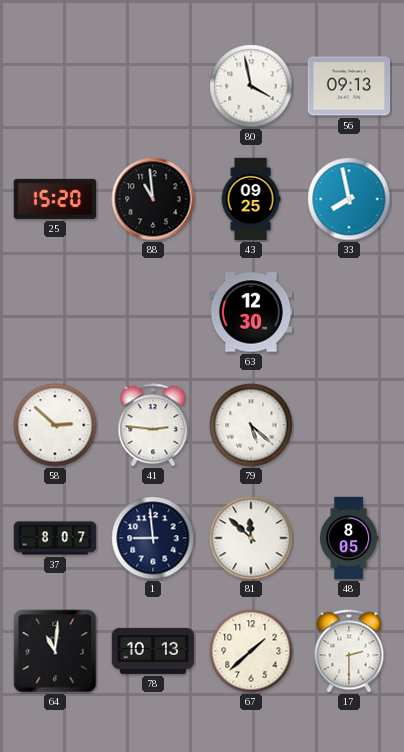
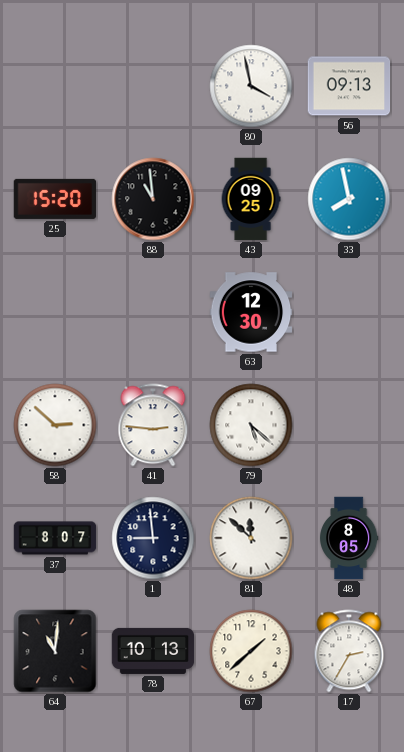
17: 2:30 -> 2:35
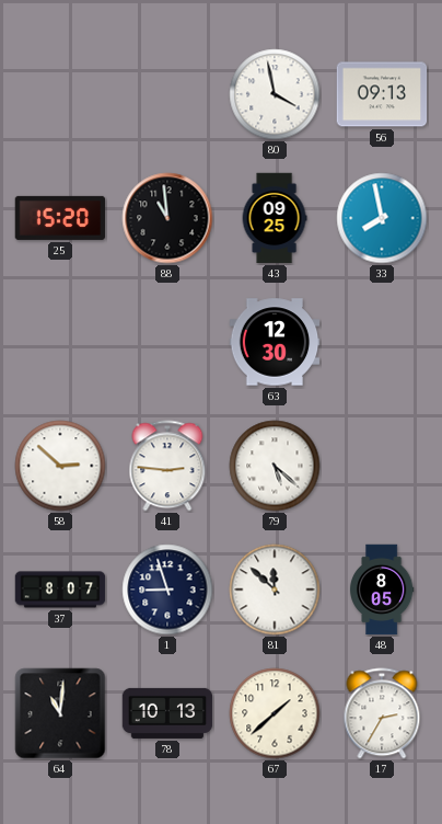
1: 8:59 -> 8:57
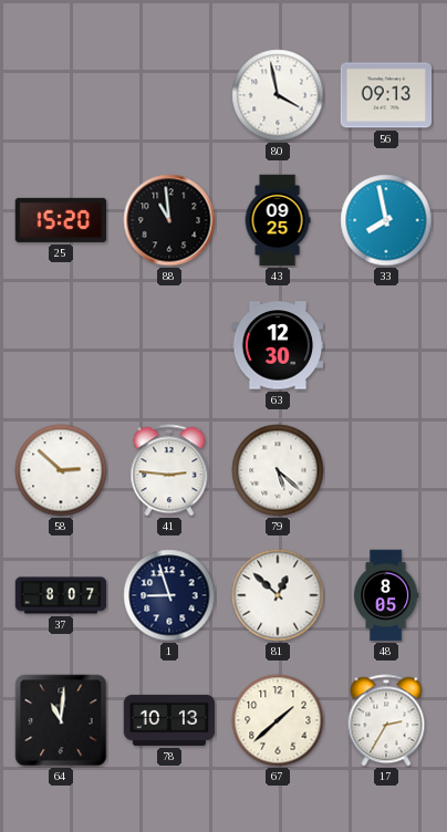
81: 11:52 -> 12:52
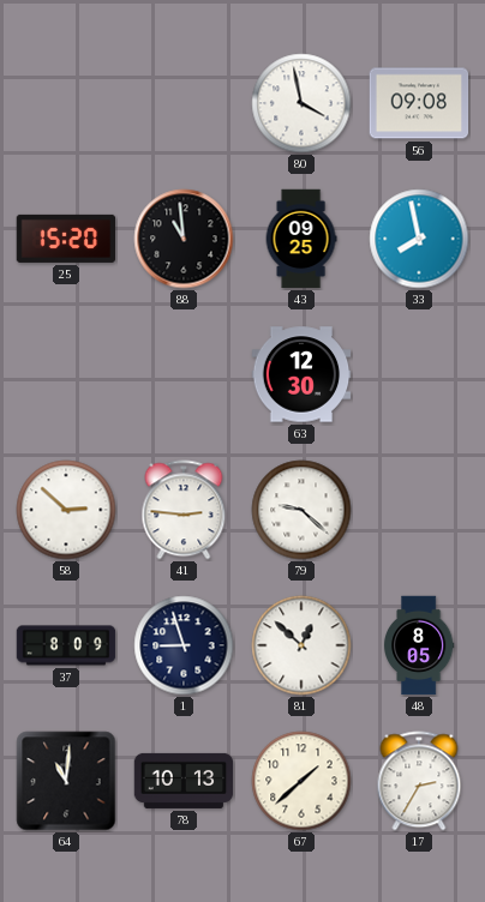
56: 09:13 -> 09:08
79: 5:22 -> 9:22
37: 8:07 -> 8:09
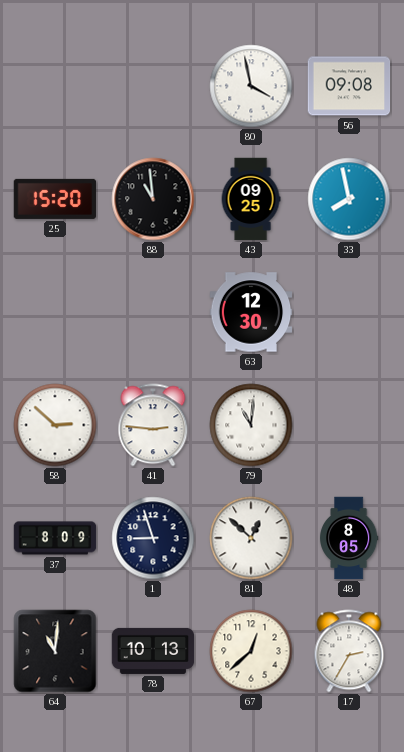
79: 9:22 -> 11:01
67: 1:38 -> 12:38
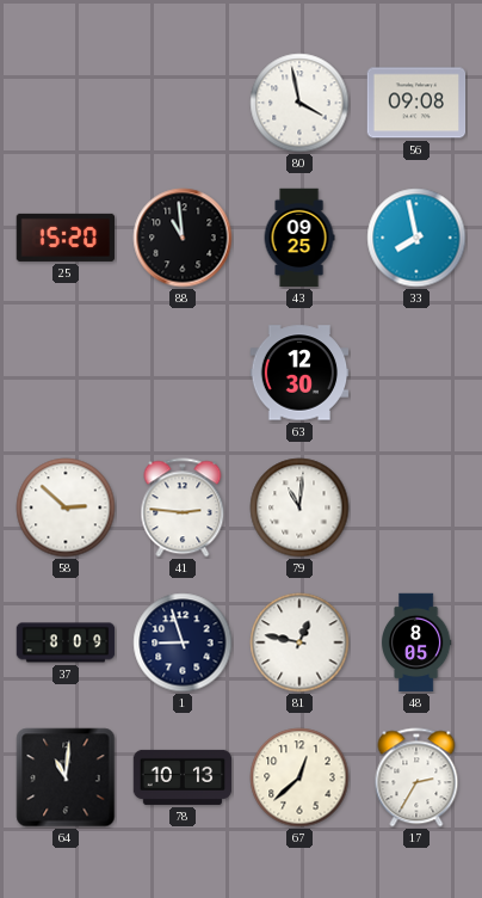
81: 12:52 -> 12:47
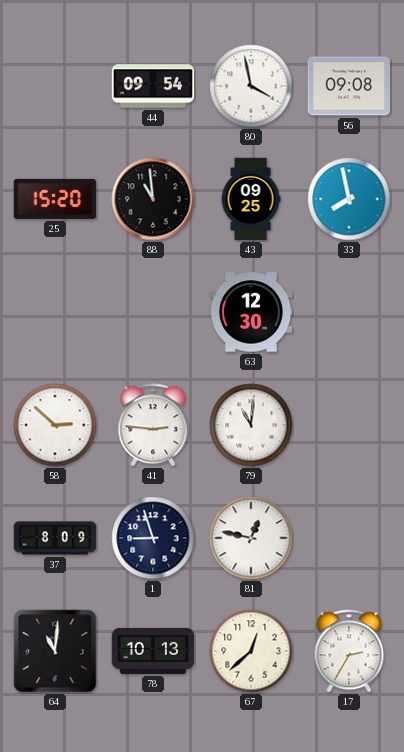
44: none -> 09:54
48: 8:05 -> none
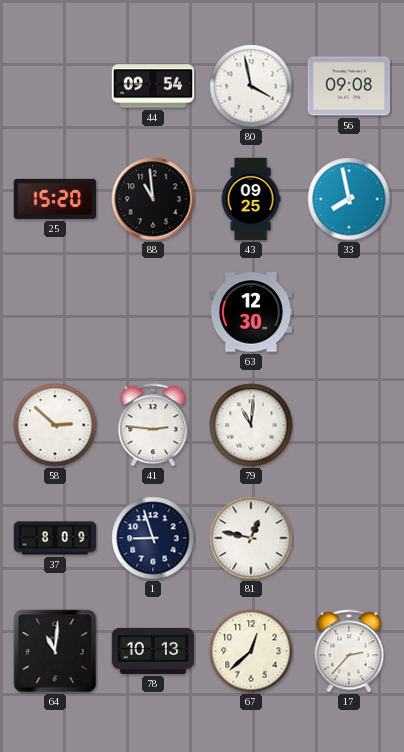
17: 2:35 -> 2:37
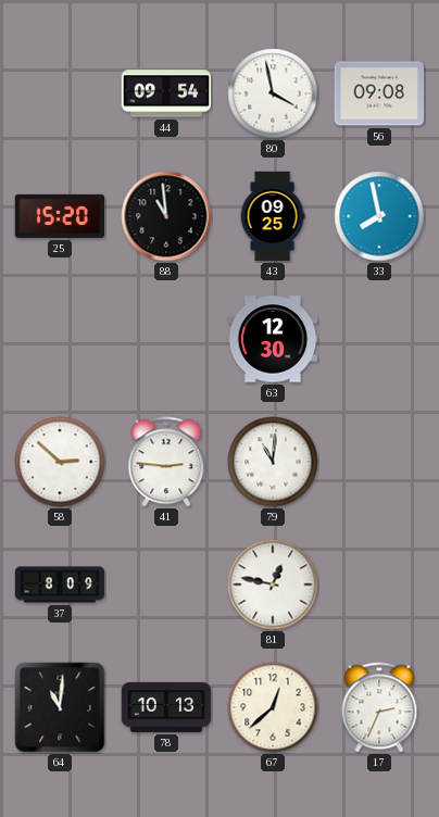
1: 8:57 -> none
17: 2:37 -> 2:34
